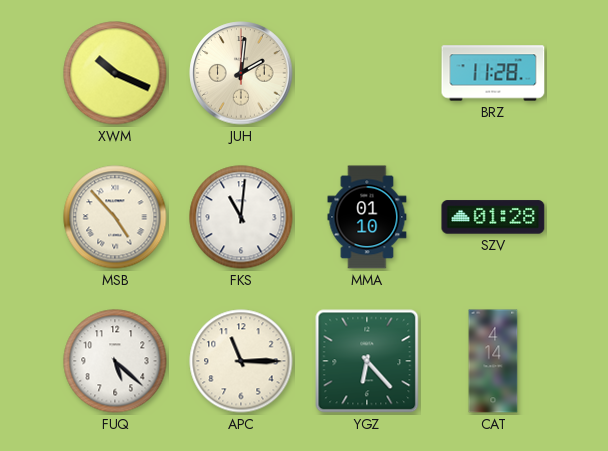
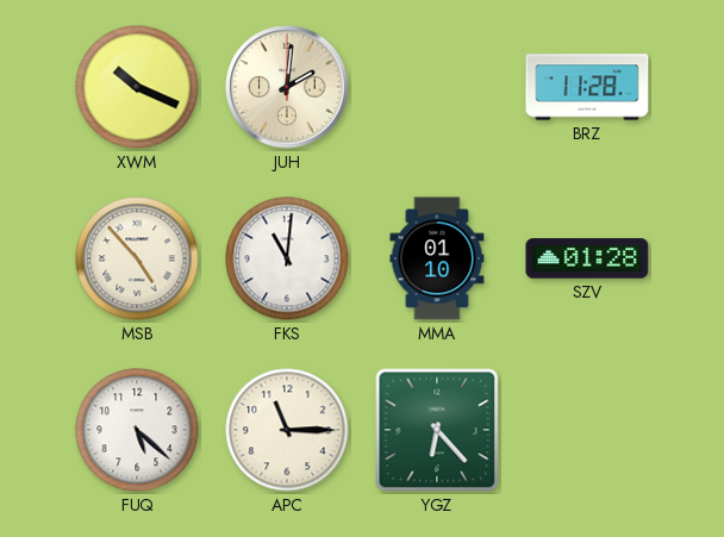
CAT: 4:14 -> none
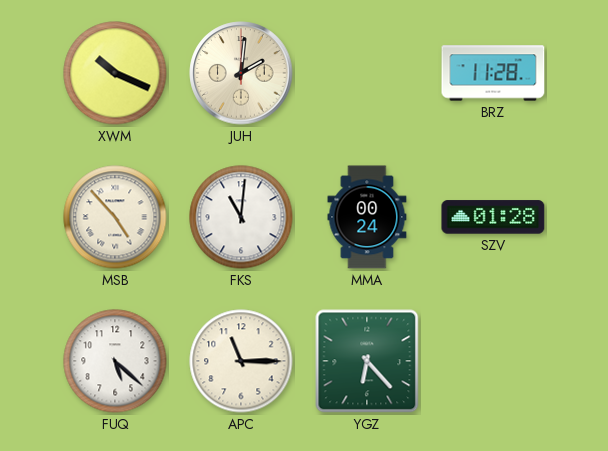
MMA: 01:10 -> 00:24
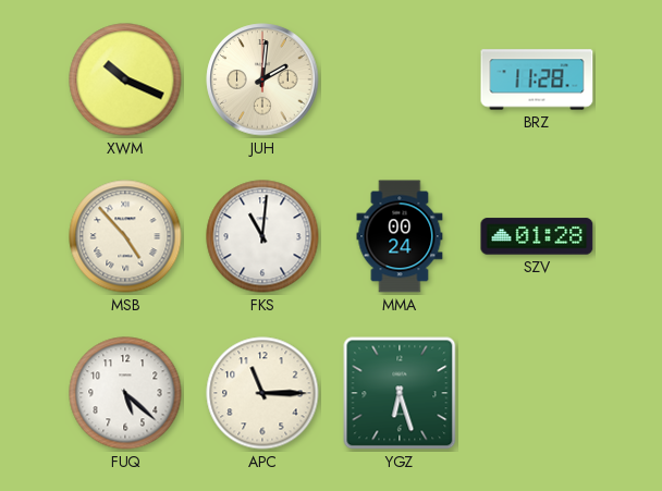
YGZ: 6:23 -> 6:27
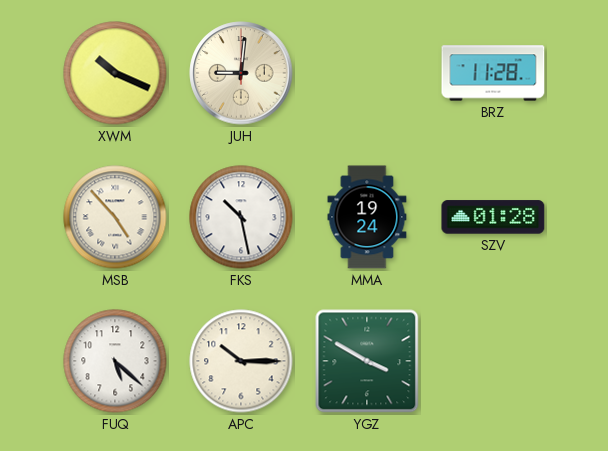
JUH: 2:01 -> 9:01
FKS: 11:01 -> 10:28
MMA: 00:24 -> 19:24
APC: 11:15 -> 10:15
YGZ: 6:27 -> 3:50
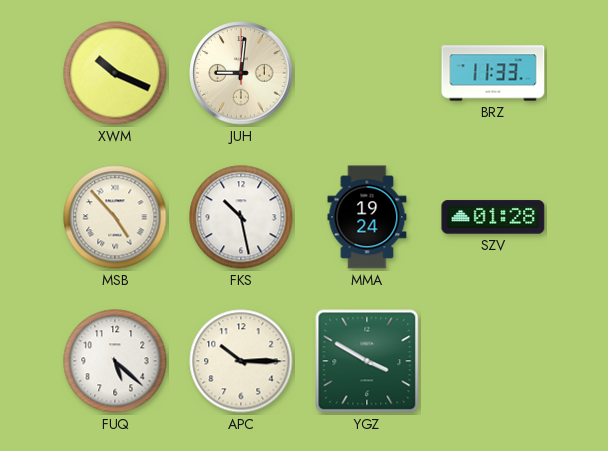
BRZ: 11:28 -> 11:33
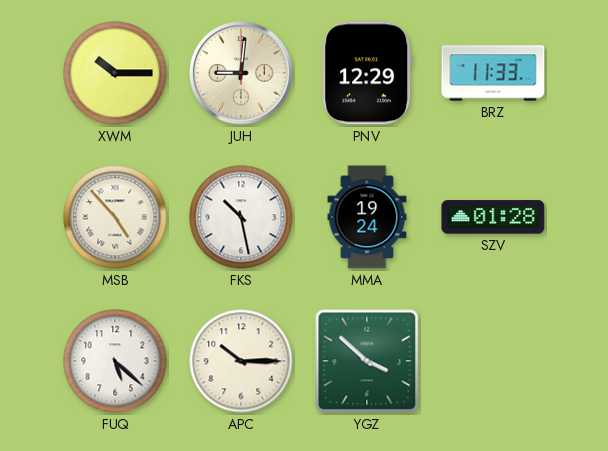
XWM: 10:19 -> 10:15
PNV: none -> 12:29
YGZ: 3:50 -> 3:52
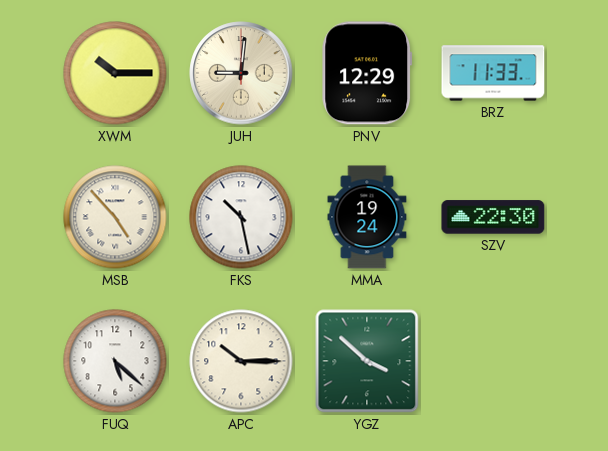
SZV: 01:28 -> 22:30
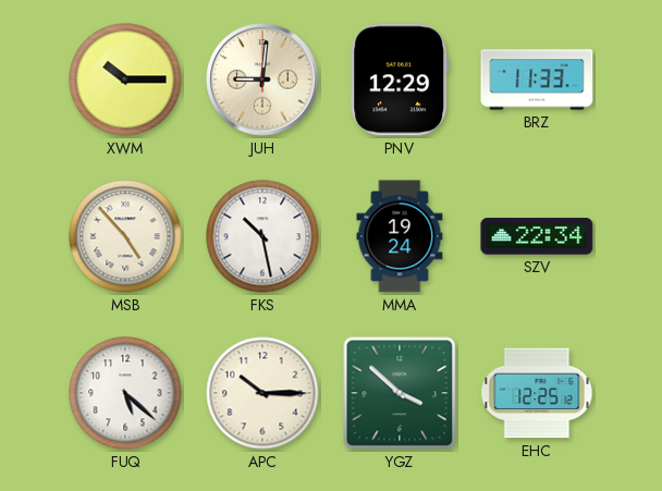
SZV: 22:30 -> 22:34
EHC: none -> 12:25
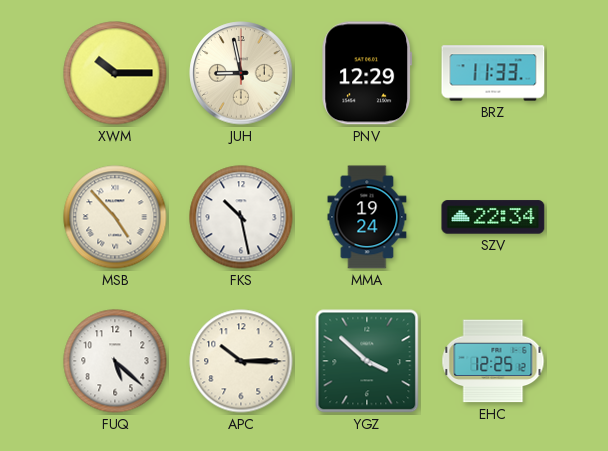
JUH: 9:01 -> 8:58
